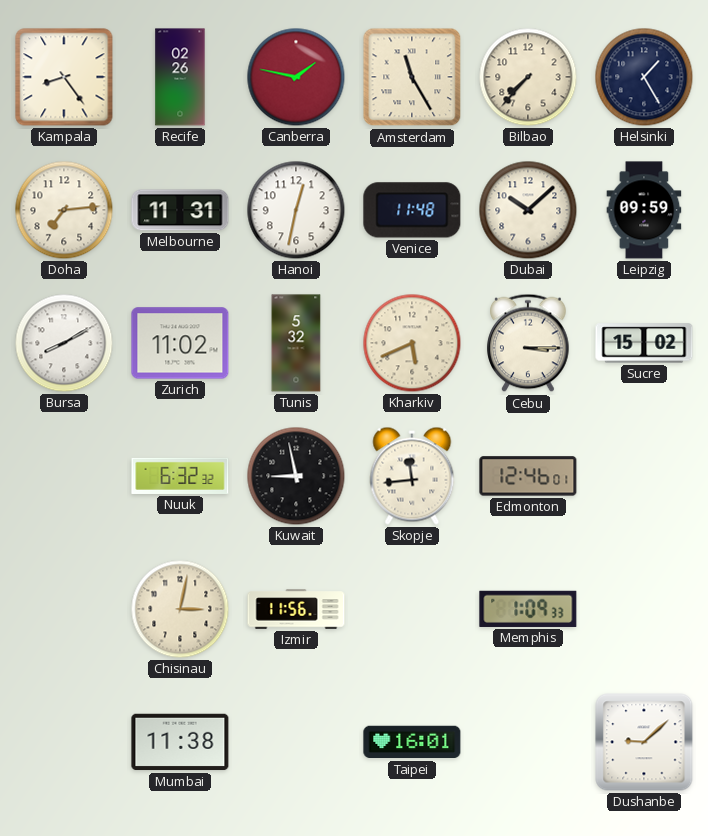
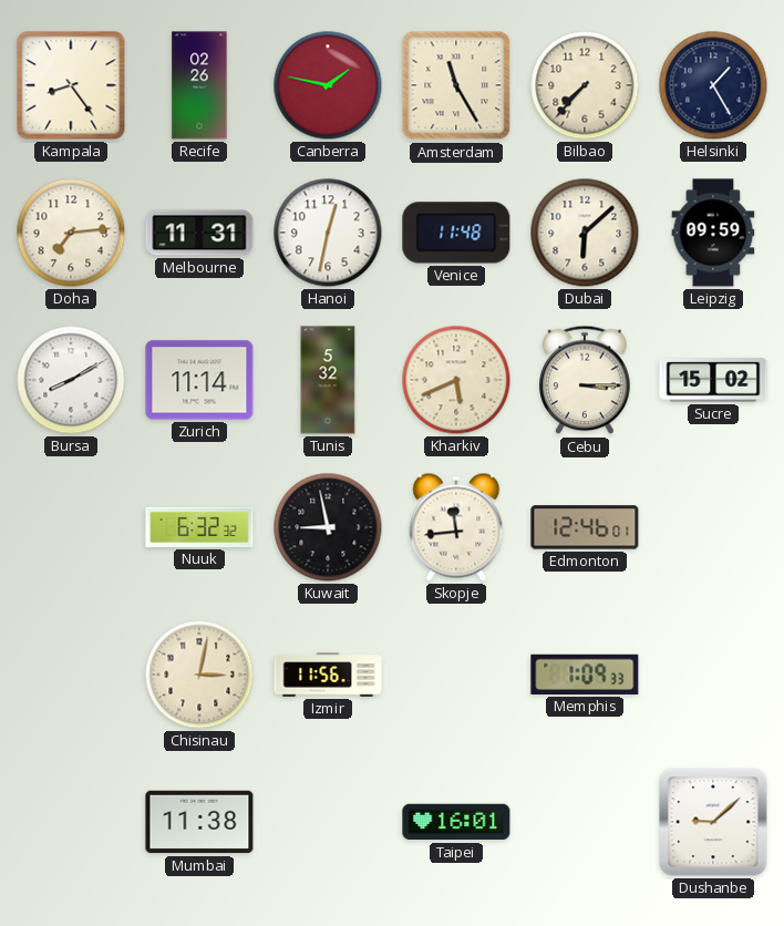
Dubai: 10:08 -> 6:08
Zurich: 11:02 -> 11:14
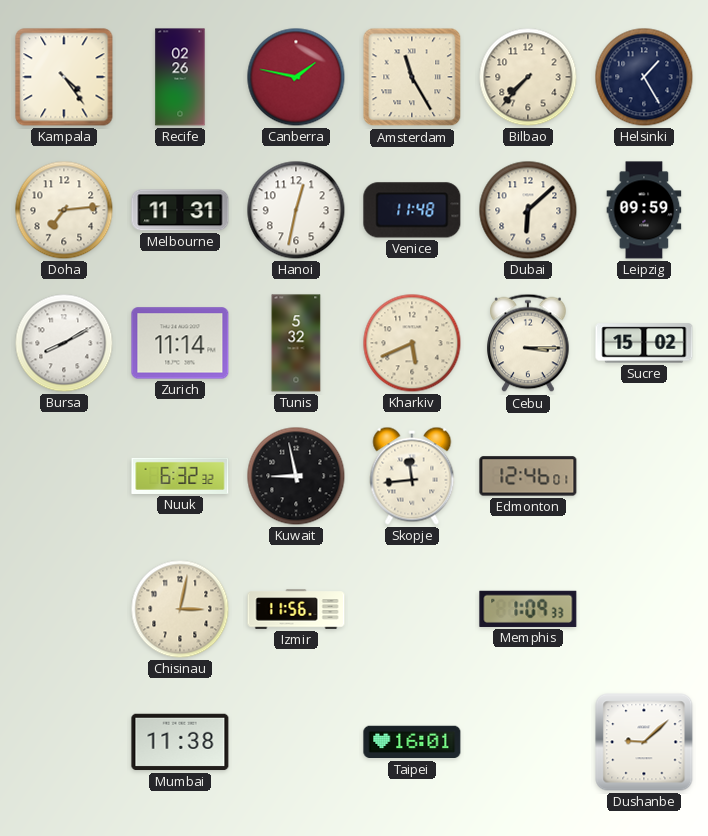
Kampala: 8:24 -> 4:24
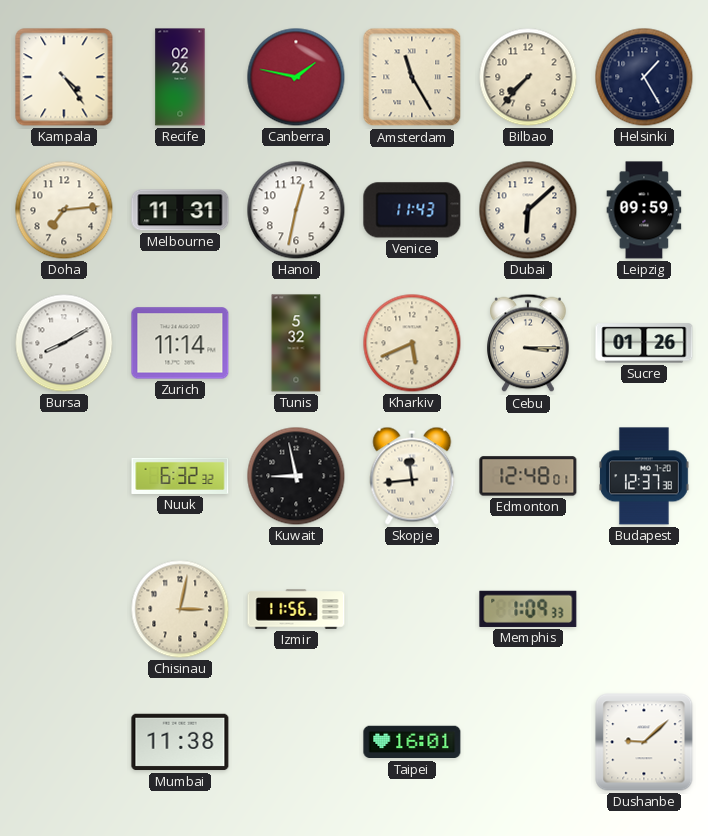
Venice: 11:48 -> 11:43
Sucre: 15:02 -> 01:26
Edmonton: 12:46 -> 12:48
Budapest: none -> 12:37
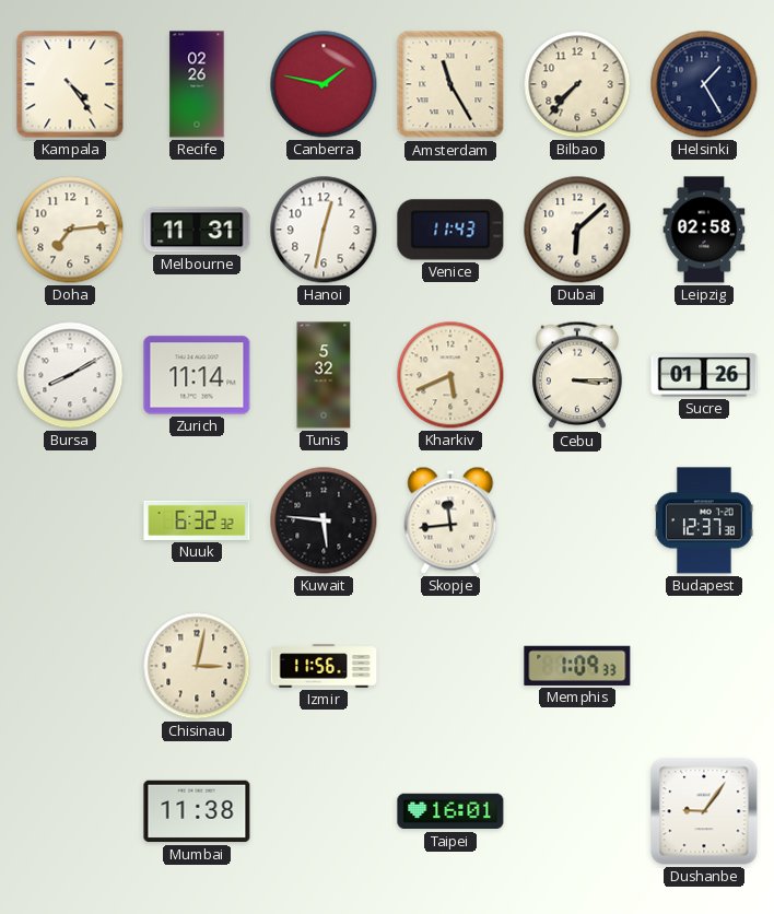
Leipzig: 09:59 -> 02:58
Kuwait: 8:58 -> 5:46
Edmonton: 12:48 -> none
Dushanbe: 9:08 -> 9:06
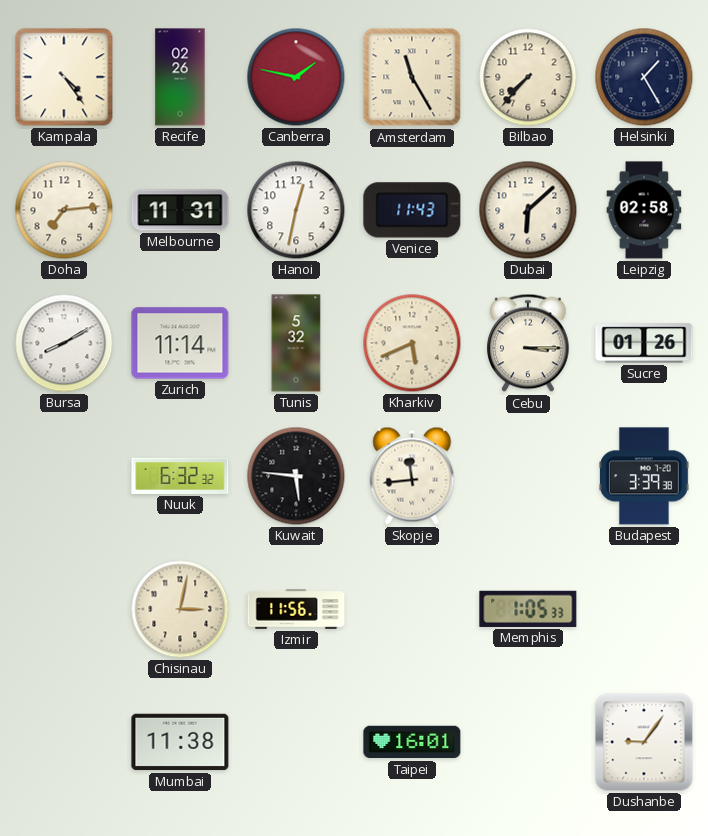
Budapest: 12:37 -> 3:39
Memphis: 1:09 -> 1:05
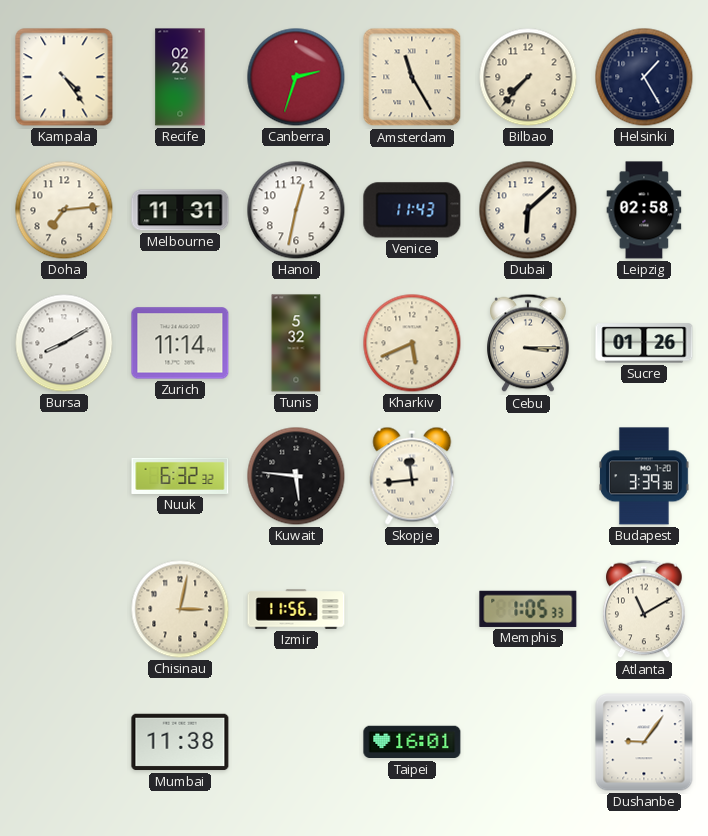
Canberra: 1:47 -> 2:33
Atlanta: none -> 11:10
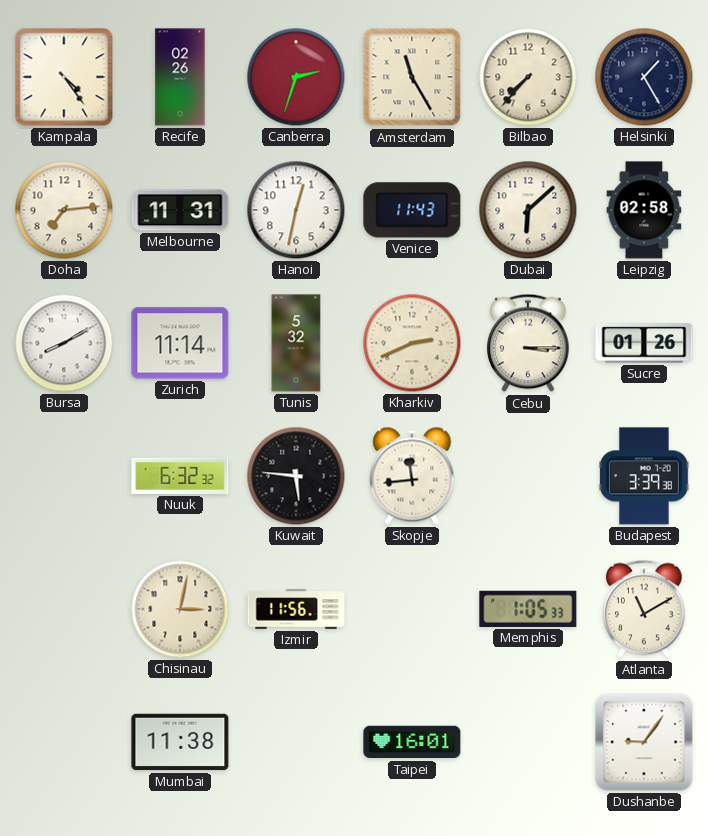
Kharkiv: 5:41 -> 2:41
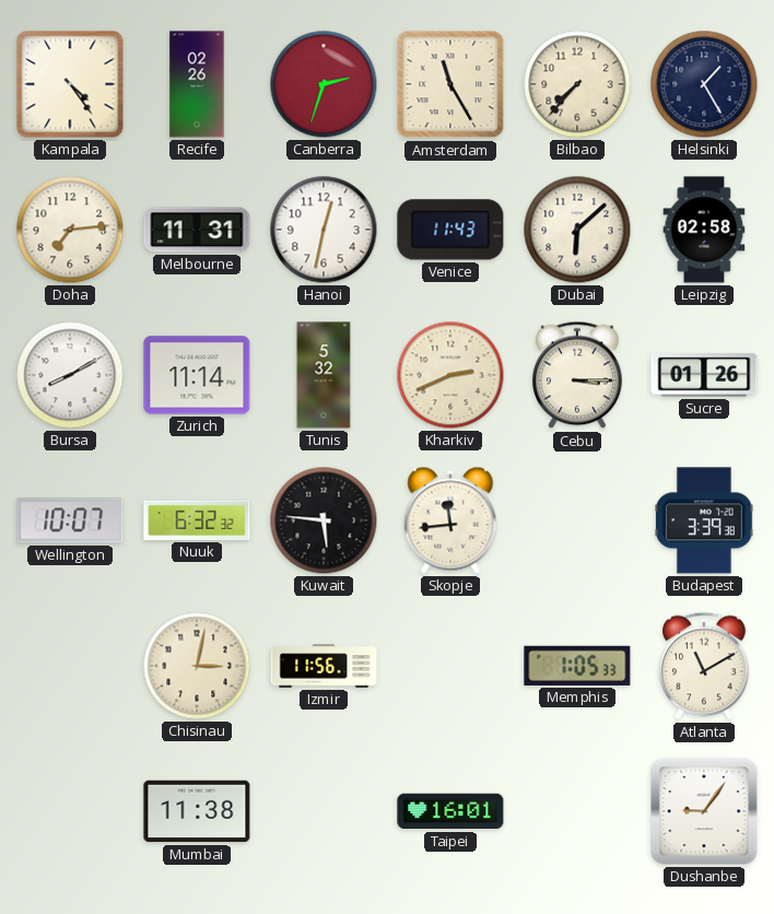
Wellington: none -> 10:07
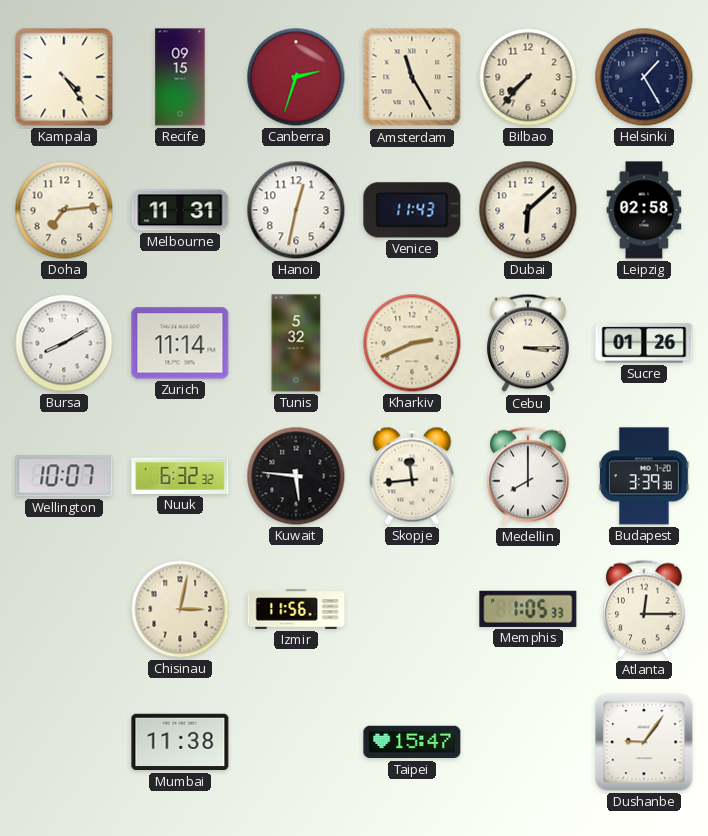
Recife: 02:26 -> 09:15
Medellin: none -> 8:00
Atlanta: 11:10 -> 12:15
Taipei: 16:01 -> 15:47
